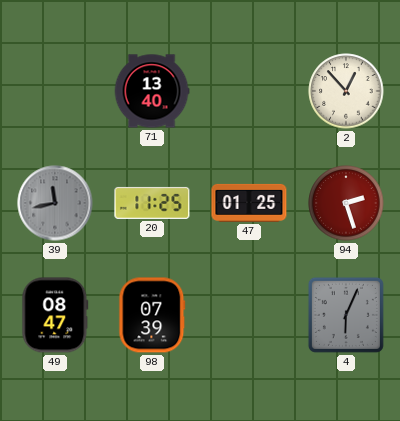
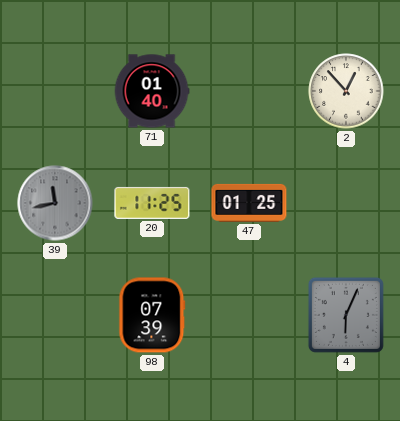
71: 13:40 -> 01:40
94: 2:27 -> none
49: 08:47 -> none
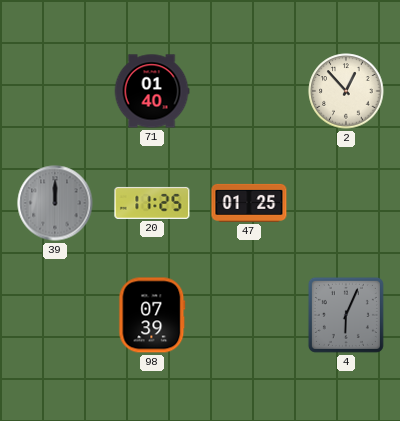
39: 11:43 -> 12:00
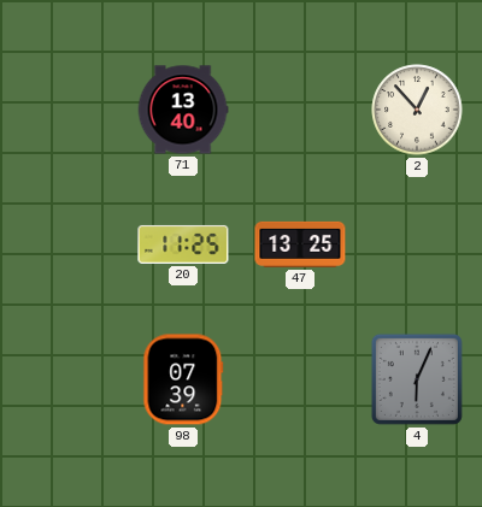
71: 01:40 -> 13:40
39: 12:00 -> none
47: 01:25 -> 13:25
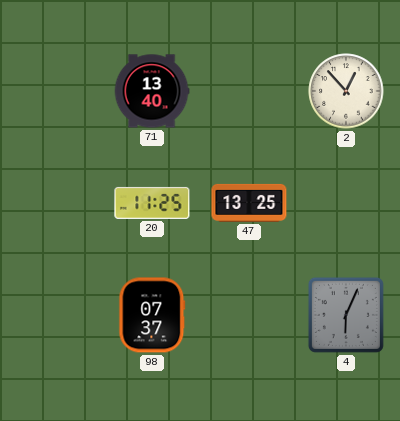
98: 07:39 -> 07:37
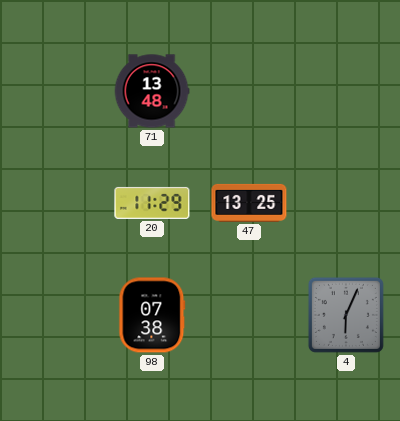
71: 13:40 -> 13:48
2: 12:53 -> none
20: 11:25 -> 11:29
98: 07:37 -> 07:38
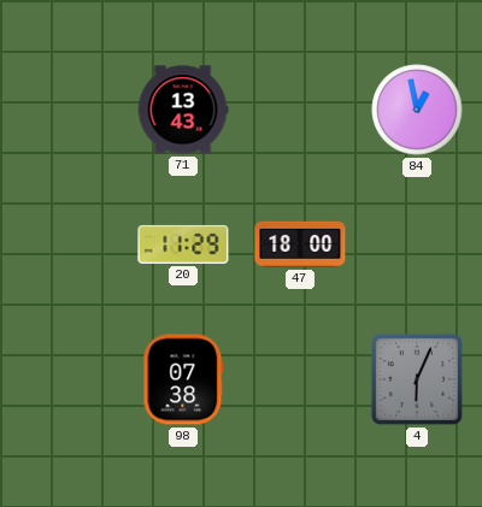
71: 13:48 -> 13:43
84: none -> 12:58
47: 13:25 -> 18:00
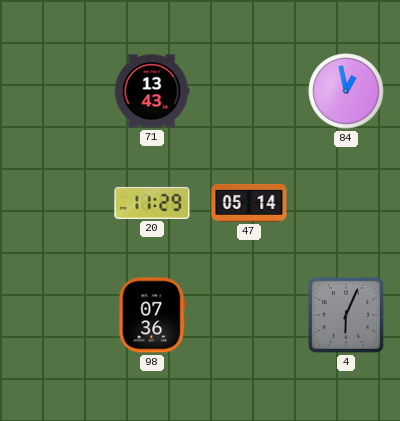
47: 18:00 -> 05:14
98: 07:38 -> 07:36
